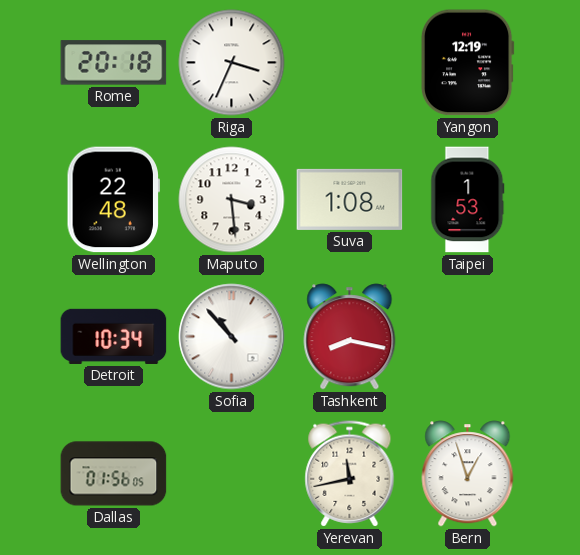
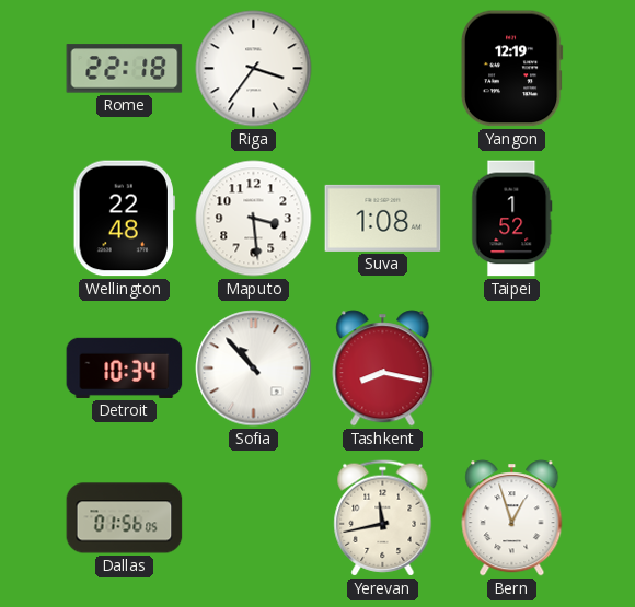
Rome: 20:18 -> 22:18
Riga: 3:34 -> 3:36
Taipei: 1:53 -> 1:52
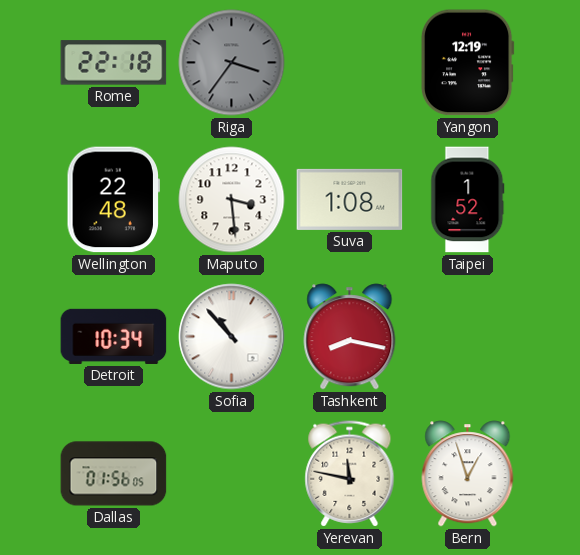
Riga dial: white -> grey
Yerevan: 11:43 -> 11:47
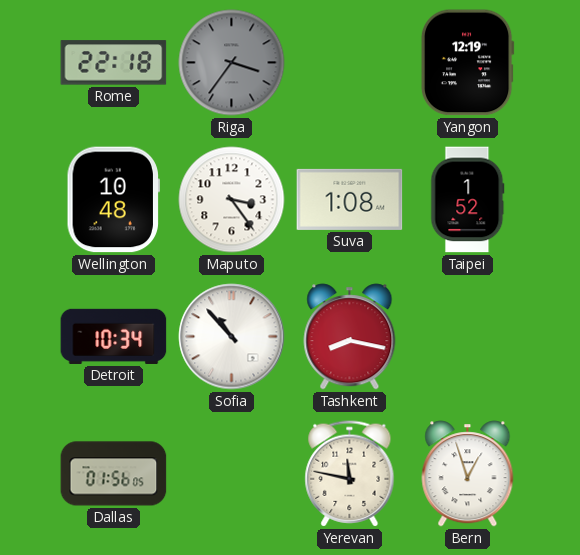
Wellington: 22:48 -> 10:48
Maputo: 3:29 -> 3:24
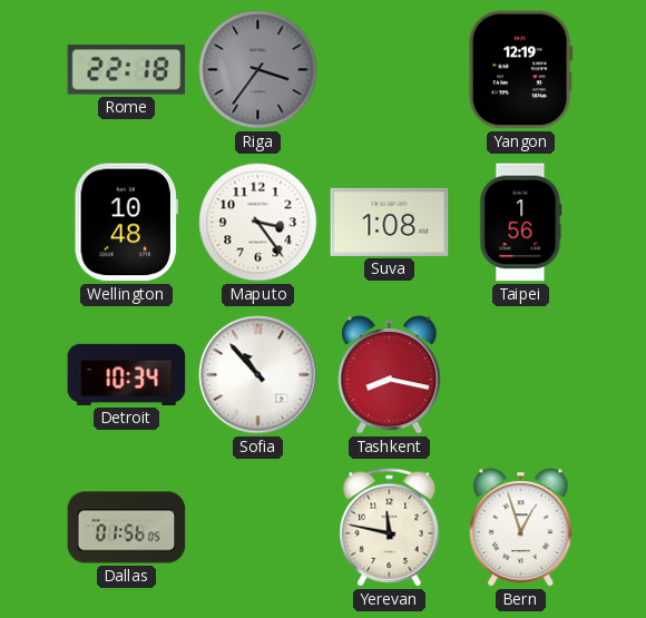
Taipei: 1:52 -> 1:56
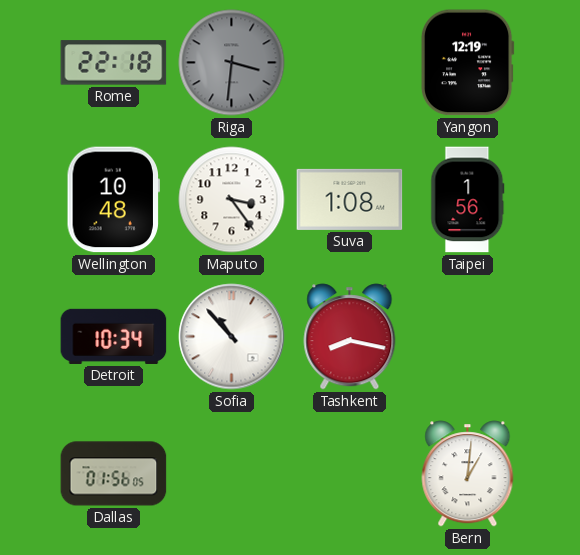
Riga: 3:36 -> 3:31
Yerevan: 11:47 -> none
Bern: 12:57 -> 1:01
